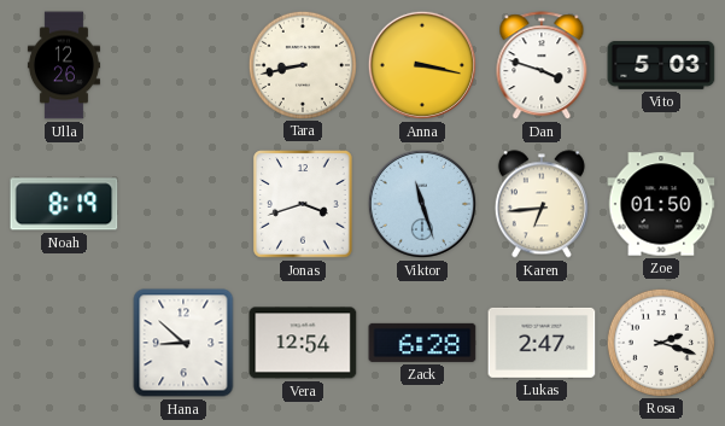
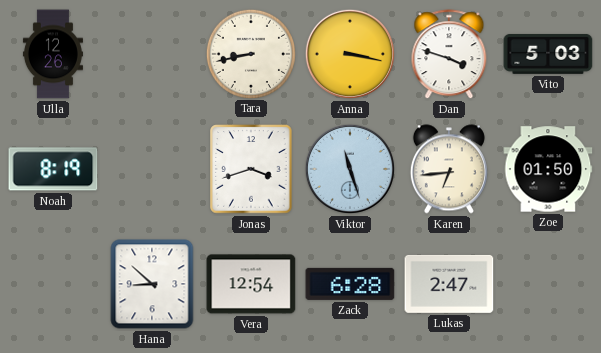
Rosa: 2:18 -> none
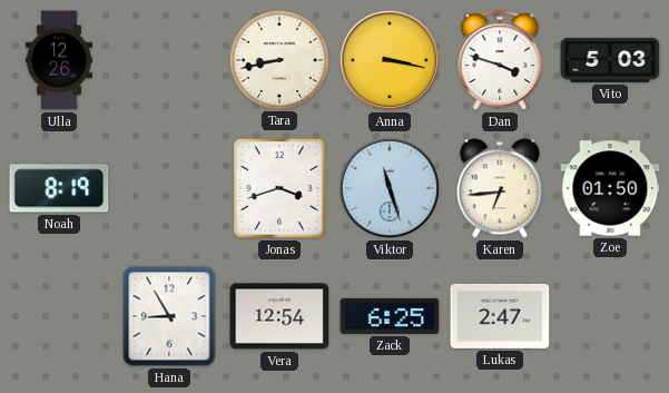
Hana: 8:52 -> 8:55
Zack: 6:28 -> 6:25
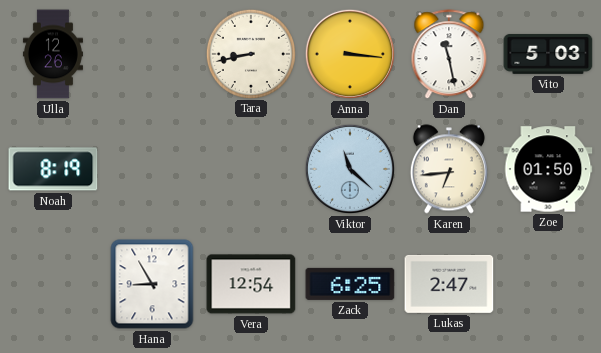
Anna: 3:17 -> 3:16
Dan: 3:48 -> 11:28
Jonas: 3:42 -> none
Viktor: 11:27 -> 11:22
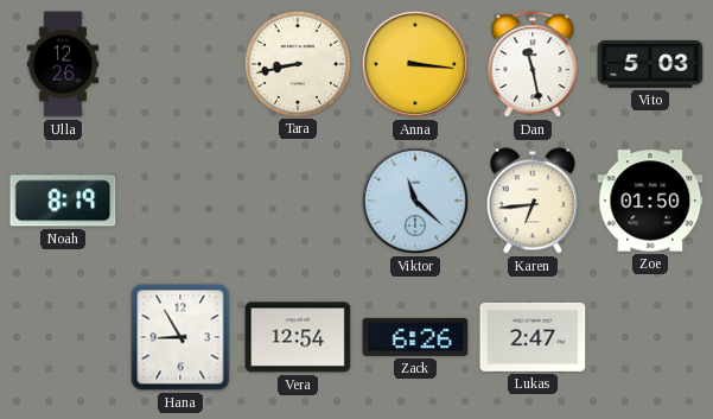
Zack: 6:25 -> 6:26
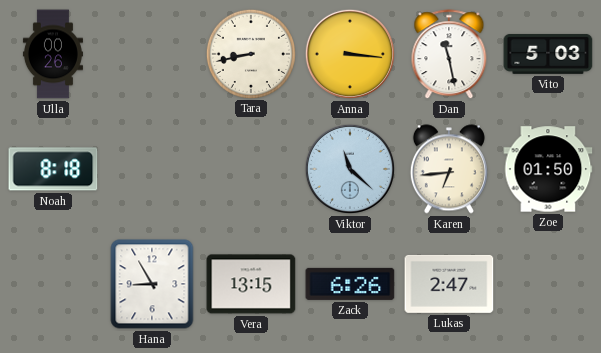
Ulla: 12:26 -> 00:26
Noah: 8:19 -> 8:18
Vera: 12:54 -> 13:15
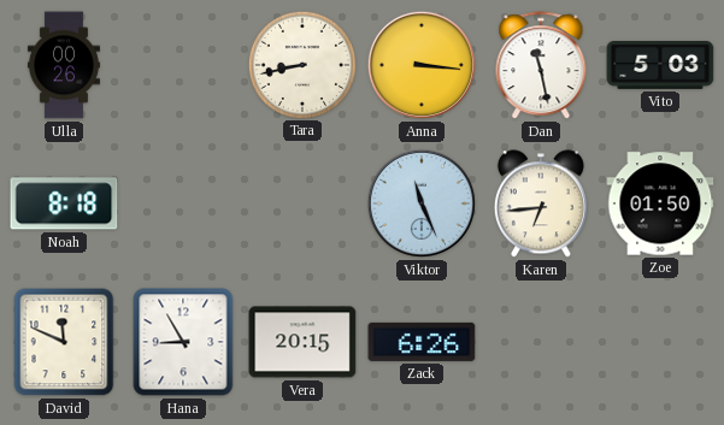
Viktor: 11:22 -> 11:26
David: none -> 11:49
Vera: 13:15 -> 20:15
Lukas: 2:47 -> none
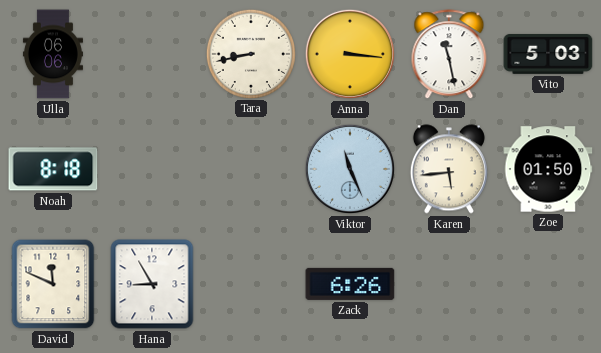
Ulla: 00:26 -> 06:06
Karen: 6:44 -> 5:44
Vera: 20:15 -> none
